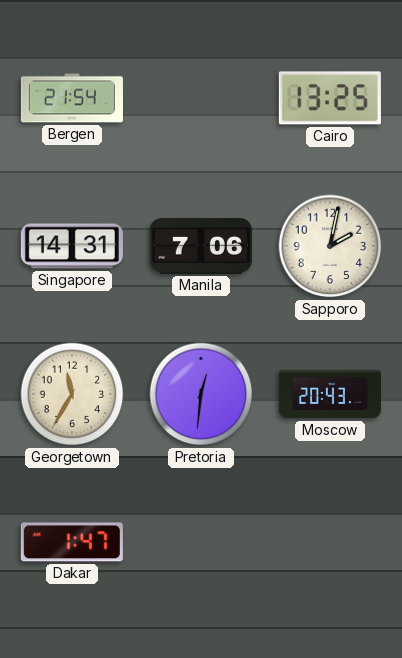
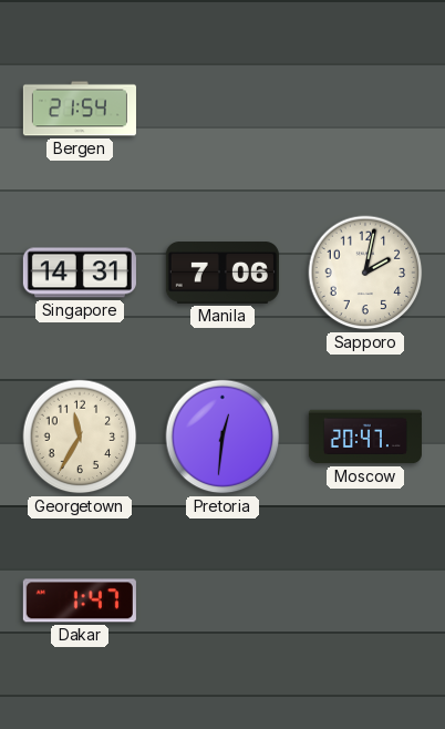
Cairo: 13:25 -> none
Moscow: 20:43 -> 20:47
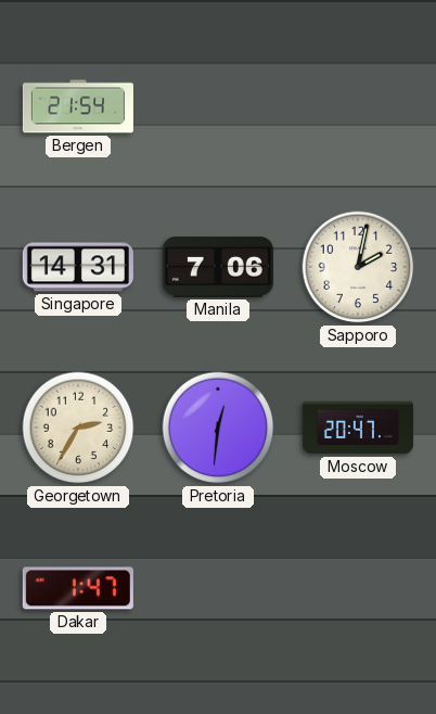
Georgetown: 11:35 -> 2:35
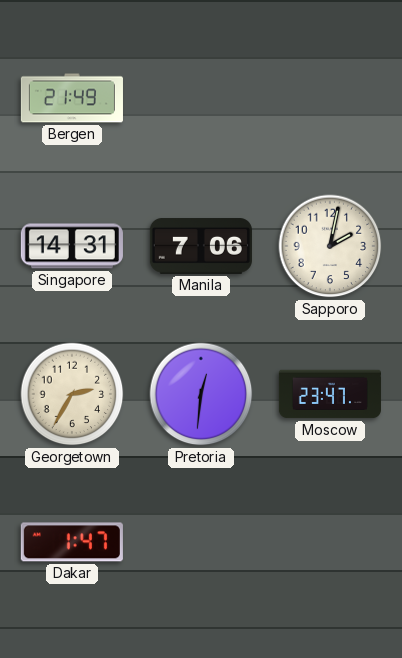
Bergen: 21:54 -> 21:49
Moscow: 20:47 -> 23:47
